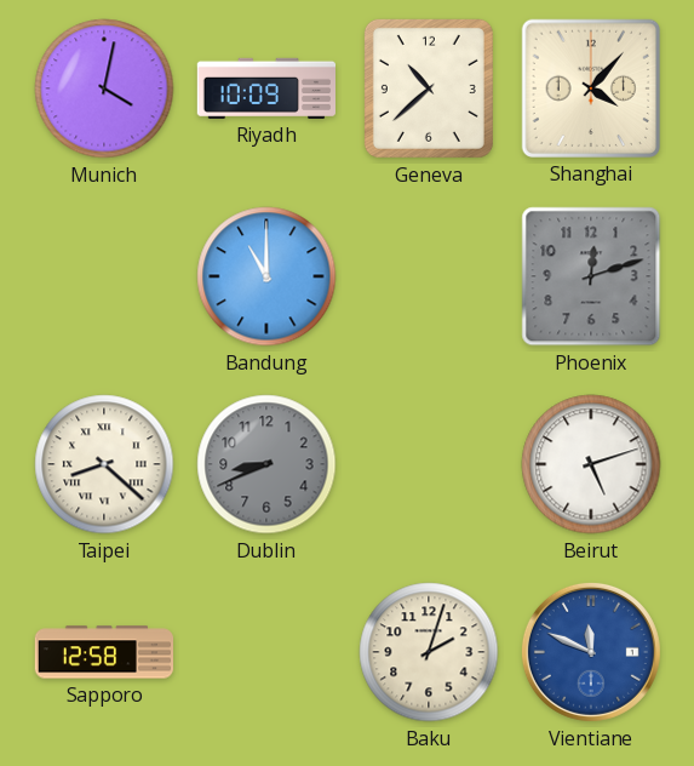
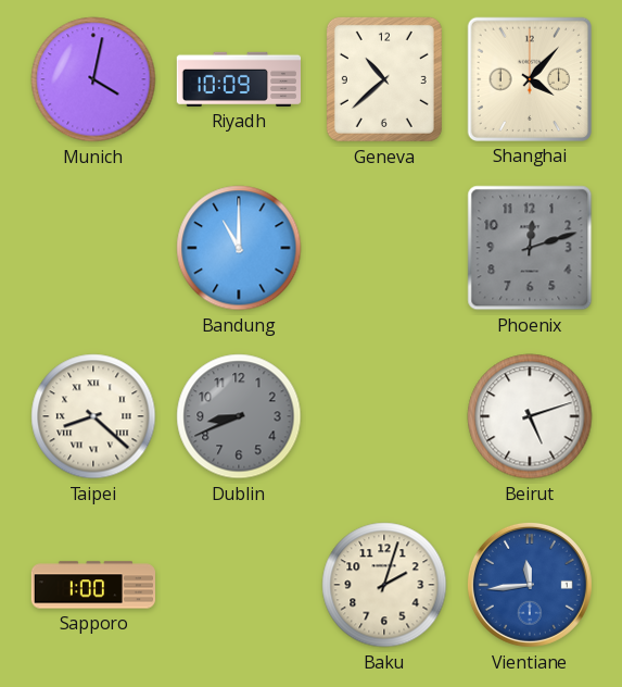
Sapporo: 12:58 -> 1:00
Vientiane: 11:49 -> 11:44
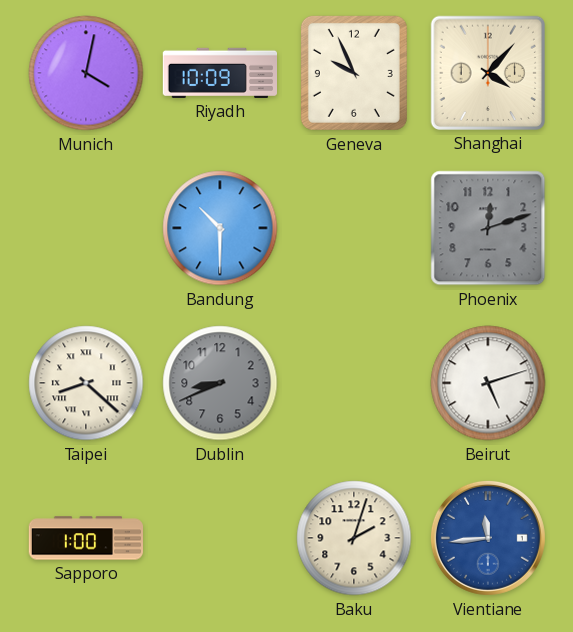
Geneva: 10:38 -> 9:56
Bandung: 11:00 -> 10:30
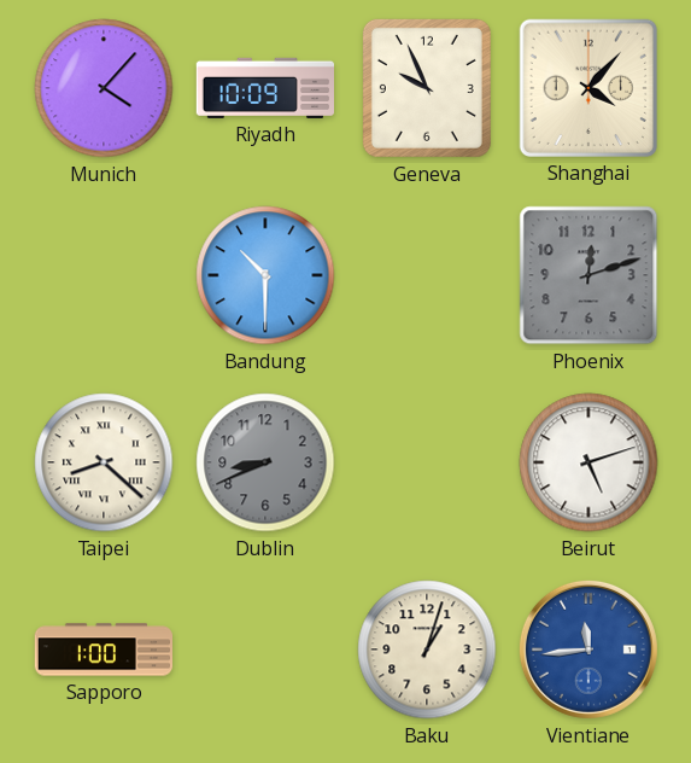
Munich: 4:02 -> 4:07
Baku: 2:03 -> 1:03
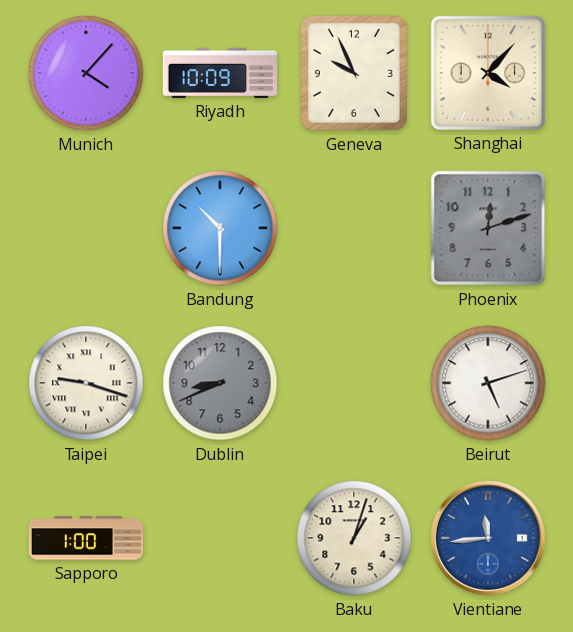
Taipei: 8:22 -> 9:18
